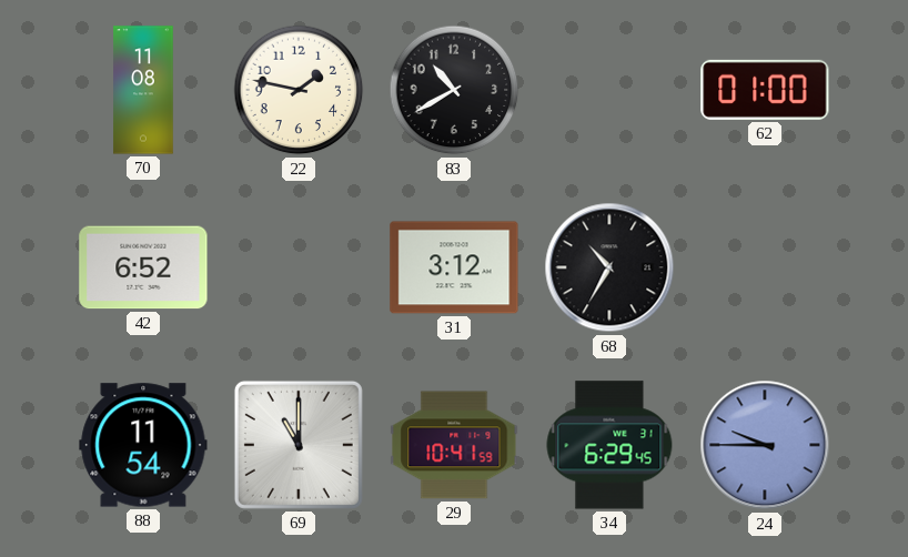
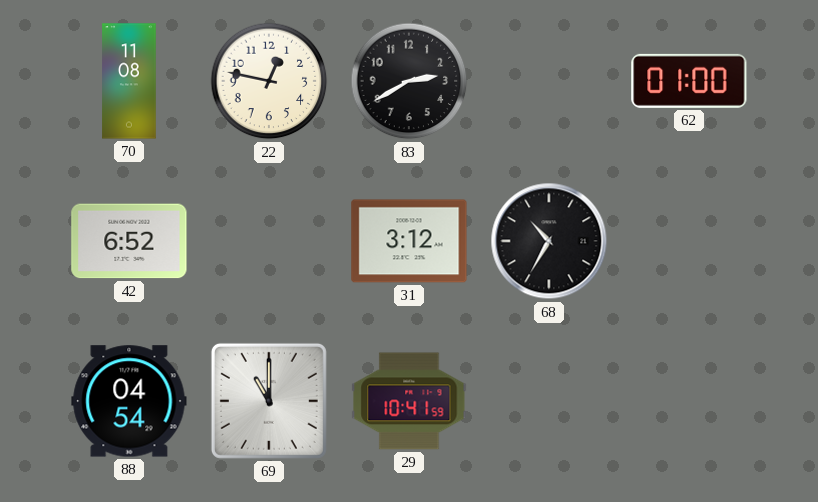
22: 1:47 -> 12:47
83: 10:40 -> 2:40
88: 11:54 -> 04:54
34: 6:29 -> none
24: 9:45 -> none
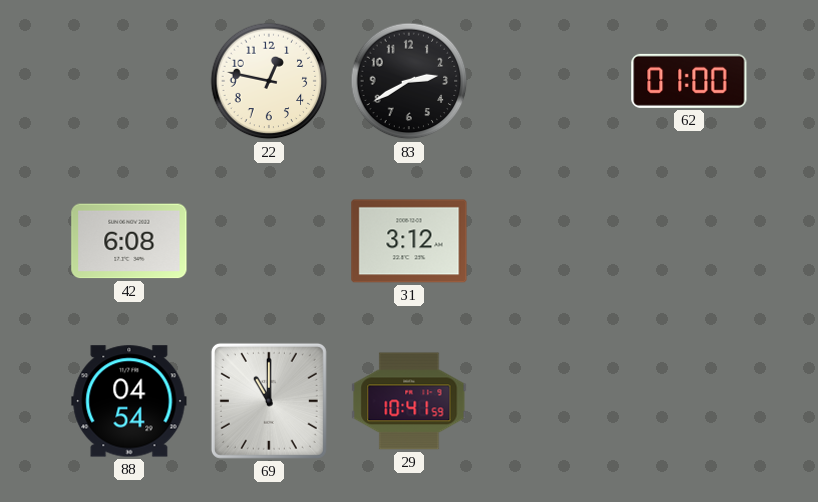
70: 11:08 -> none
42: 6:52 -> 6:08
68: 10:35 -> none
